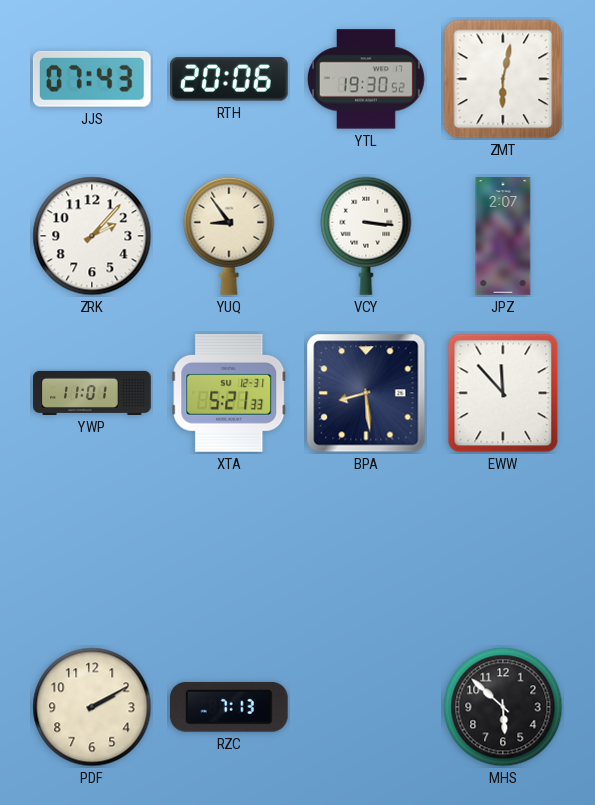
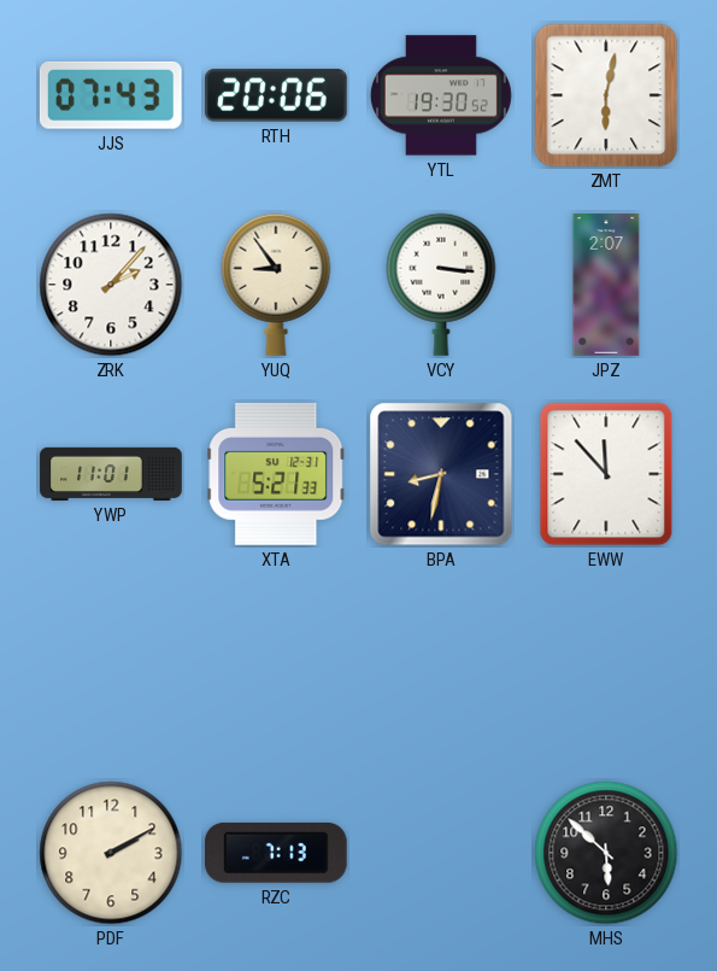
BPA: 8:29 -> 8:32
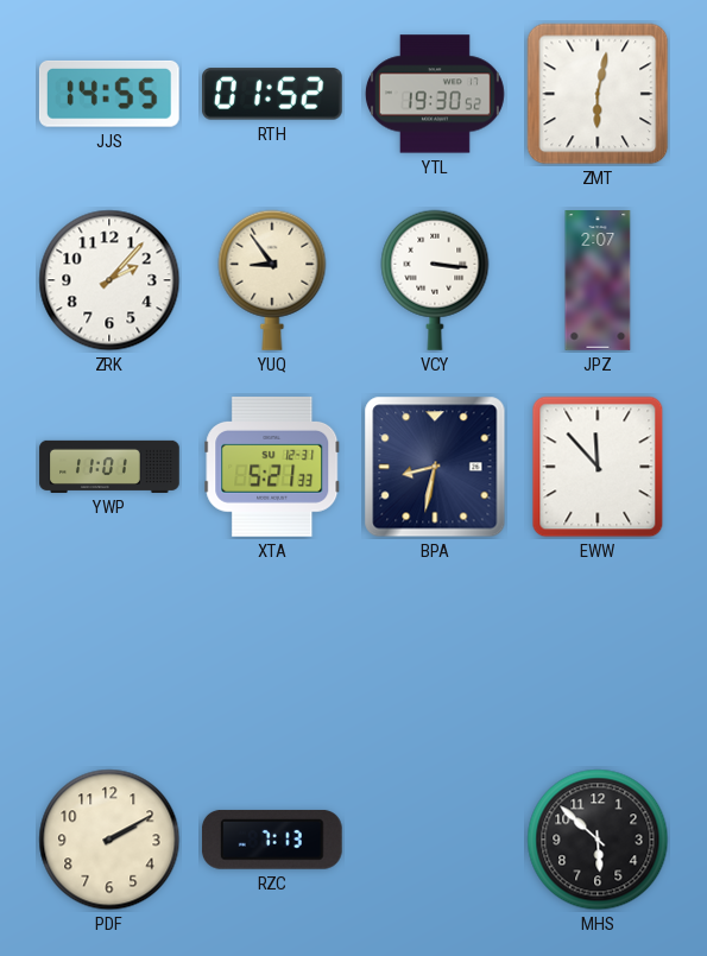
JJS: 07:43 -> 14:55
RTH: 20:06 -> 01:52
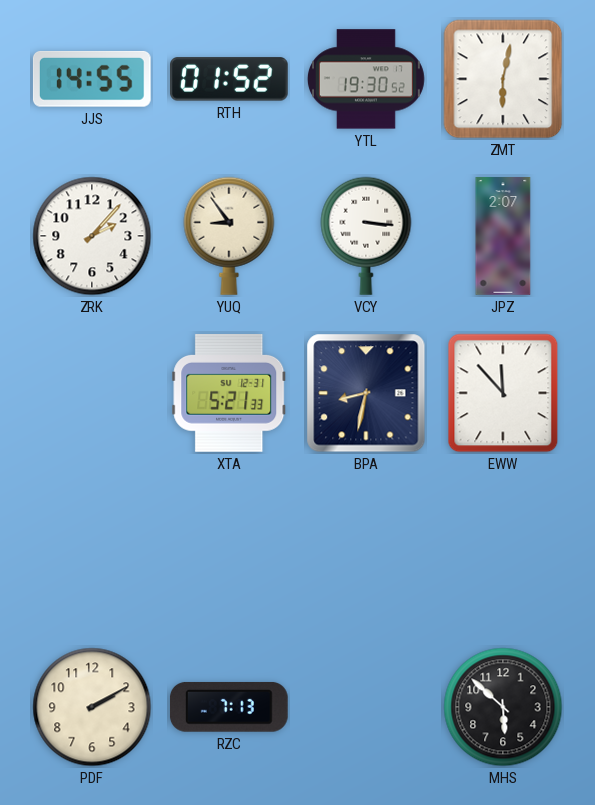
YWP: 11:01 -> none
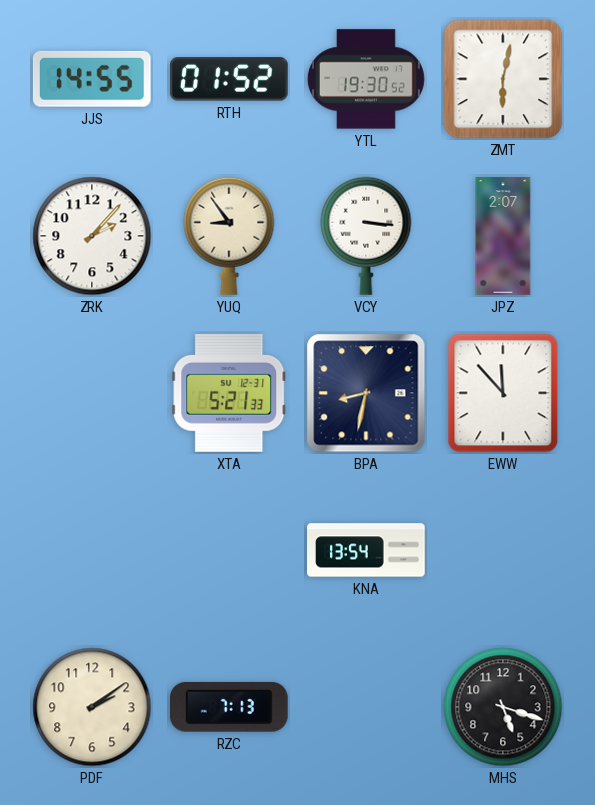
KNA: none -> 13:54
PDF: 2:10 -> 2:09
MHS: 5:52 -> 5:18
